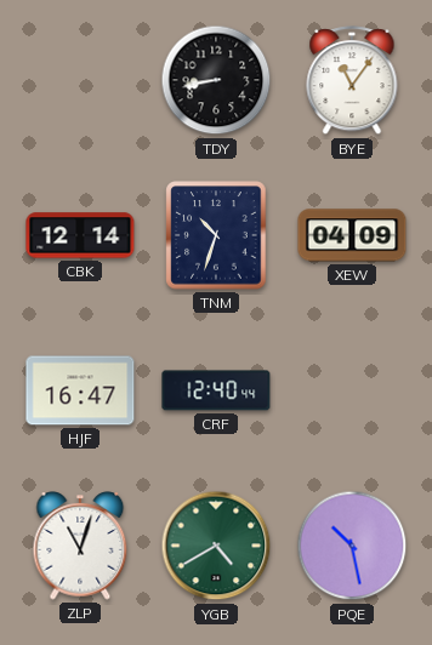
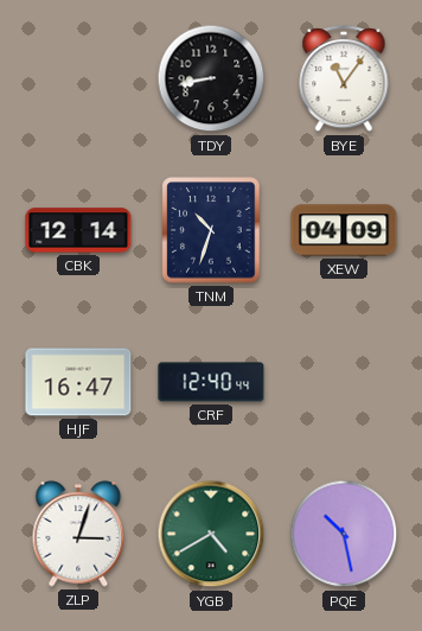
ZLP: 11:03 -> 3:03
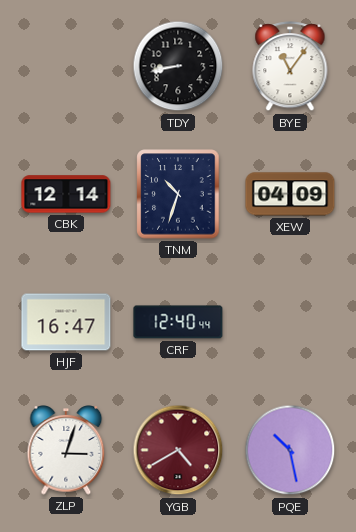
YGB dial: green -> burgundy
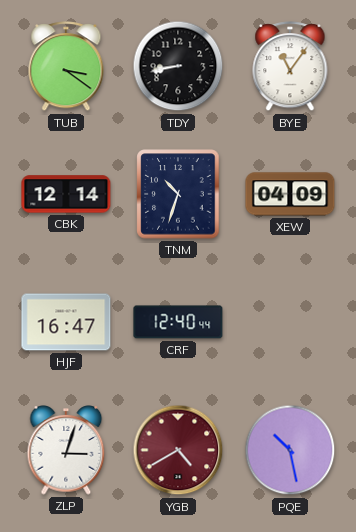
TUB: none -> 3:21
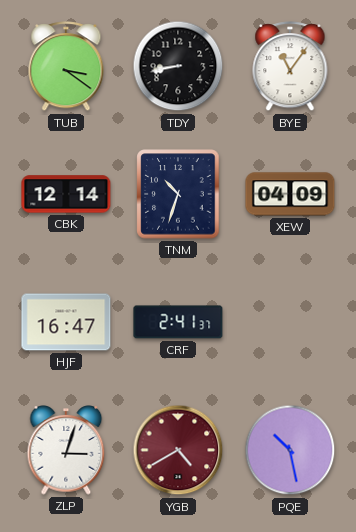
CRF: 12:40 -> 2:41
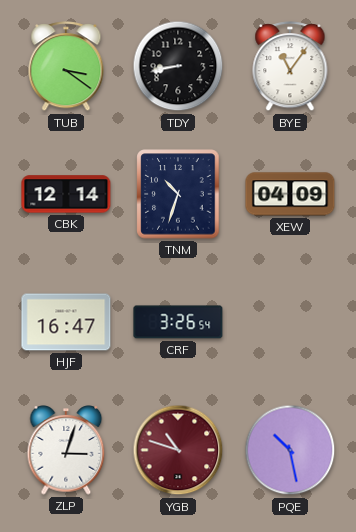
CRF: 2:41 -> 3:26
YGB: 4:40 -> 10:48
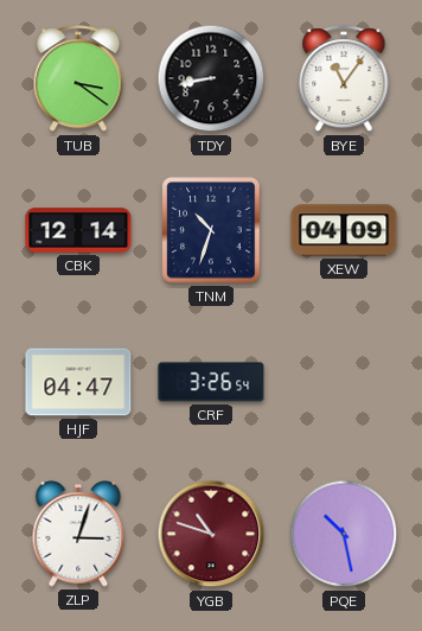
HJF: 16:47 -> 04:47
